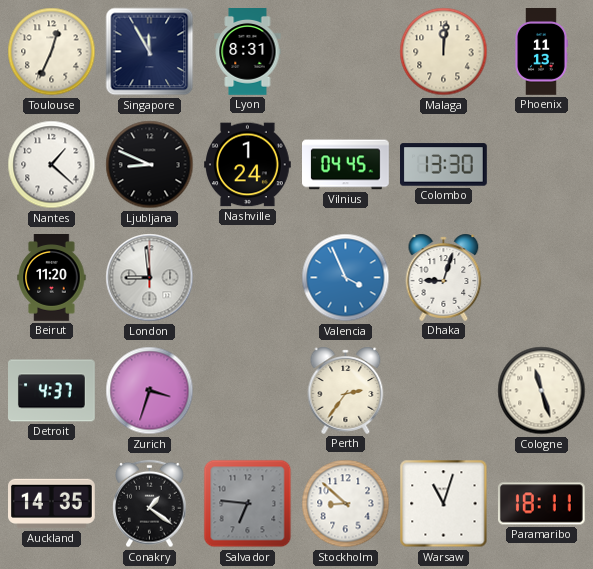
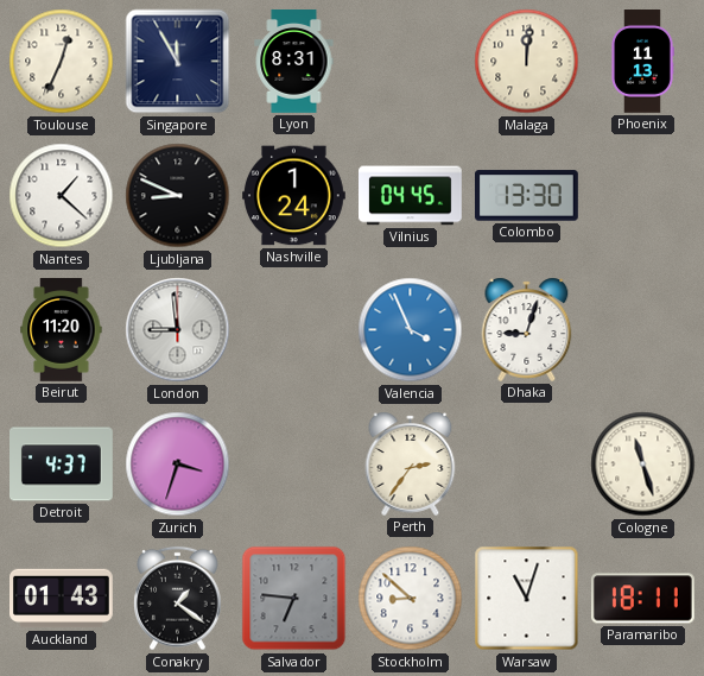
Auckland: 14:35 -> 01:43
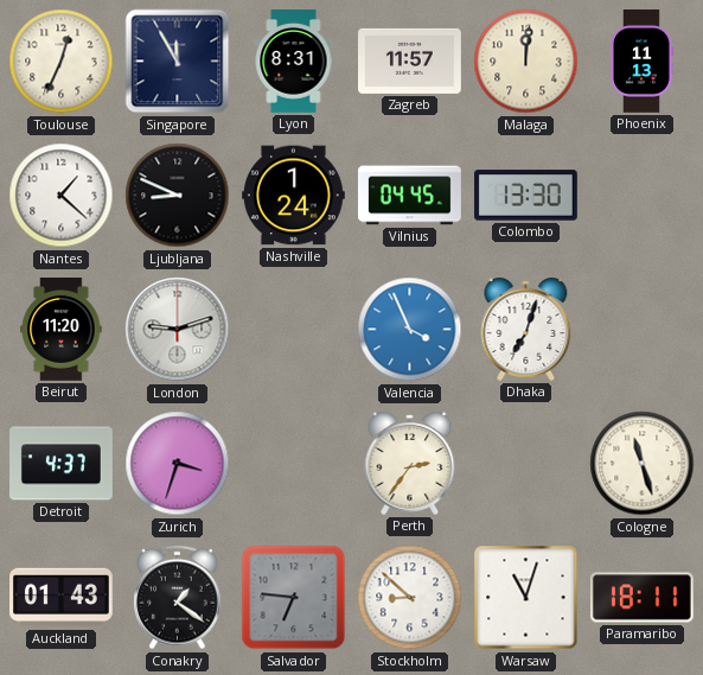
Zagreb: none -> 11:57
London: 8:59 -> 9:12
Dhaka: 9:03 -> 7:03
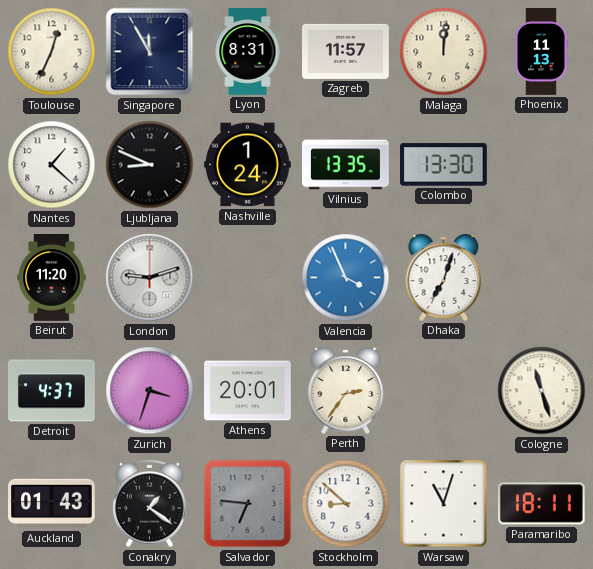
Vilnius: 04:45 -> 13:35
Athens: none -> 20:01
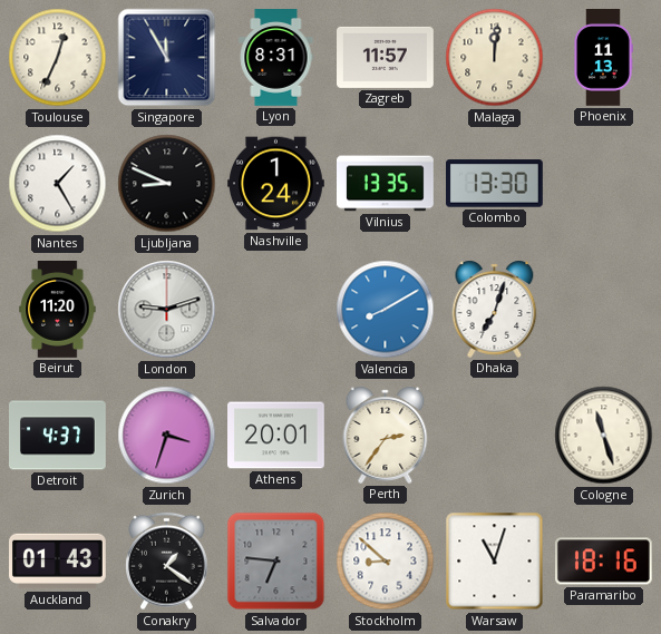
Nantes: 1:22 -> 1:25
Valencia: 3:56 -> 8:10
Paramaribo: 18:11 -> 18:16
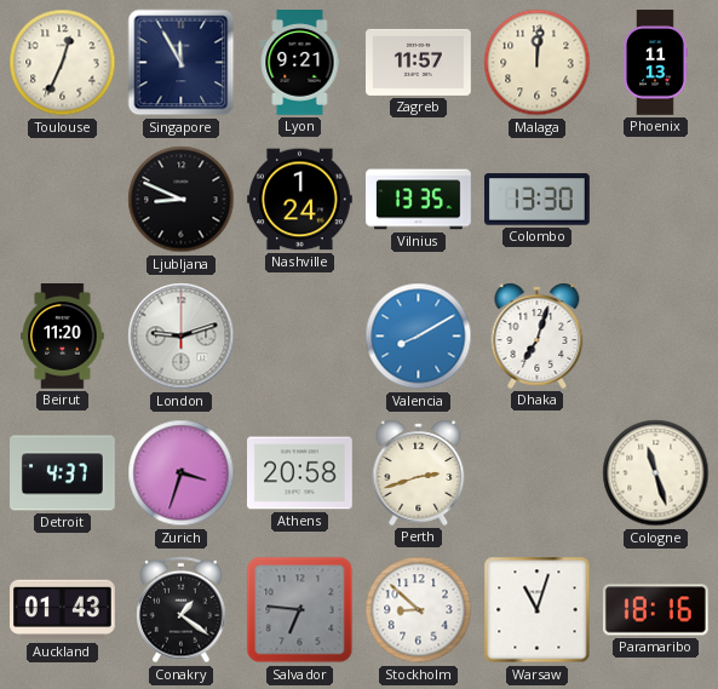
Lyon: 8:31 -> 9:21
Nantes: 1:25 -> none
Athens: 20:01 -> 20:58
Perth: 2:36 -> 2:42
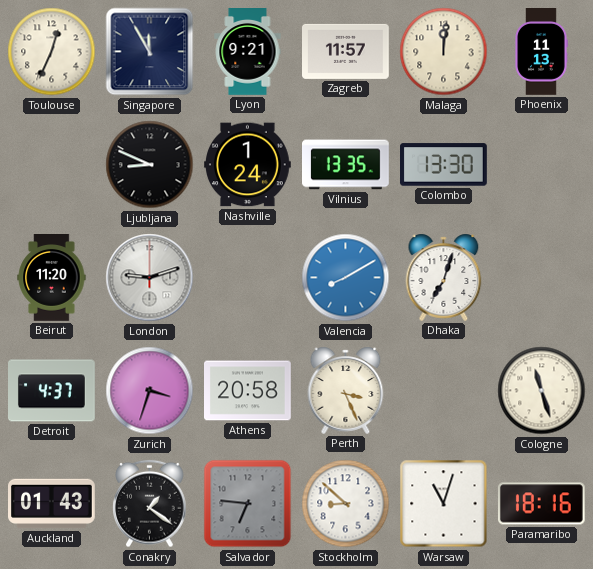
Perth: 2:42 -> 3:26
